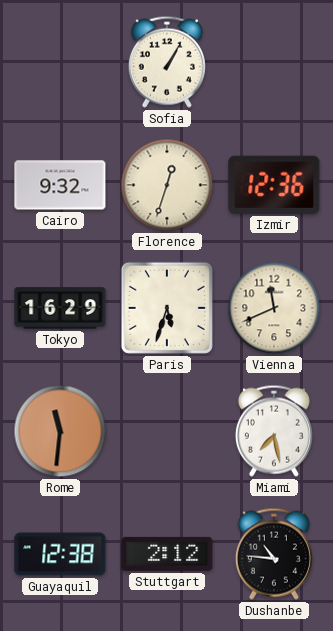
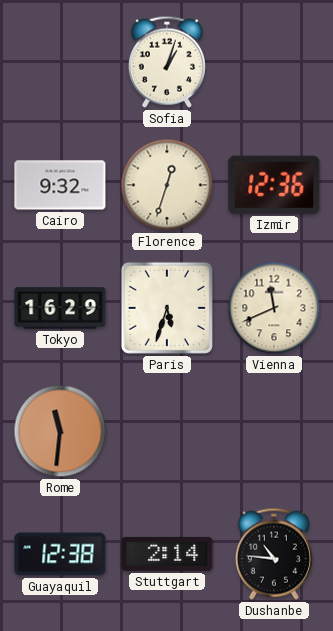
Sofia: 1:05 -> 1:03
Miami: 7:28 -> none
Stuttgart: 2:12 -> 2:14
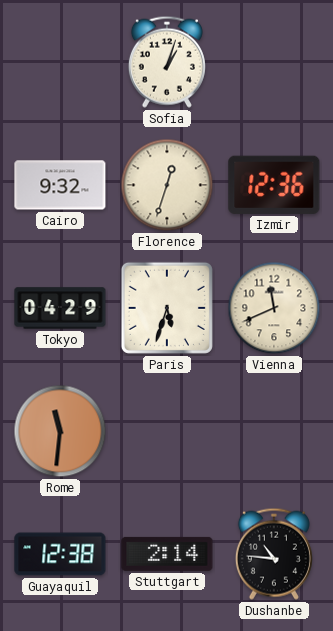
Tokyo: 16:29 -> 04:29
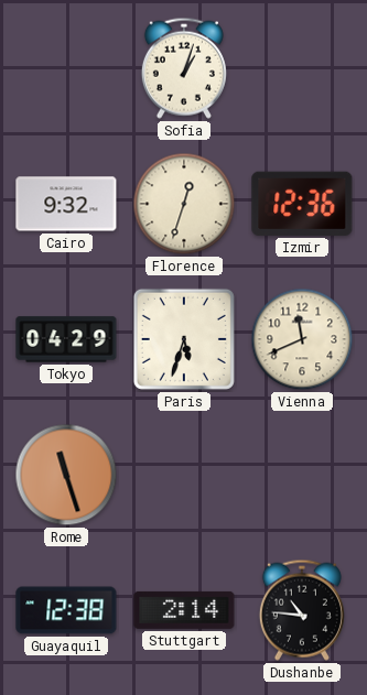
Rome: 11:31 -> 11:27
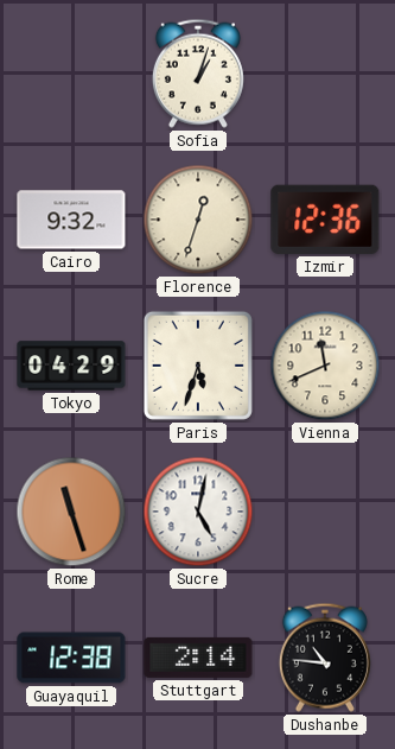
Sucre: none -> 5:02
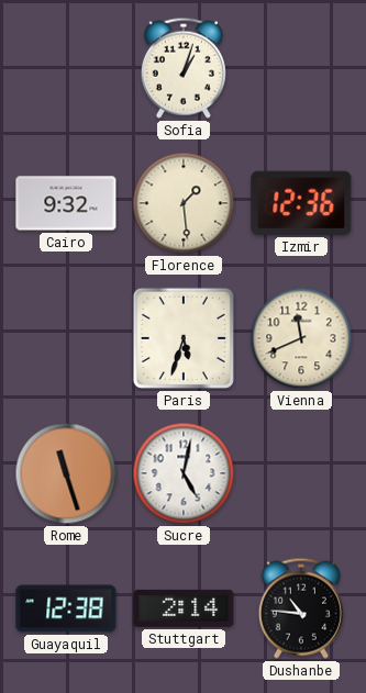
Florence: 12:33 -> 1:29
Tokyo: 04:29 -> none
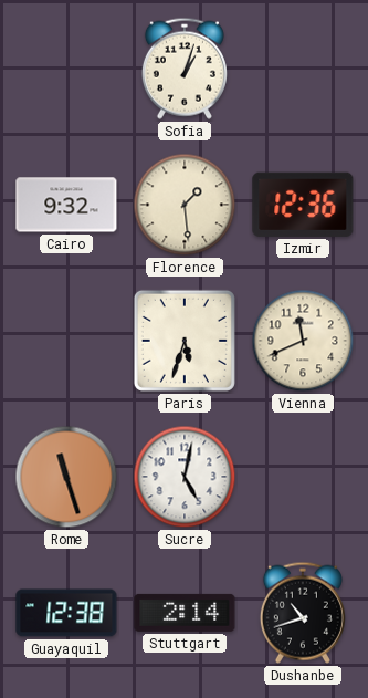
Dushanbe: 10:46 -> 10:42
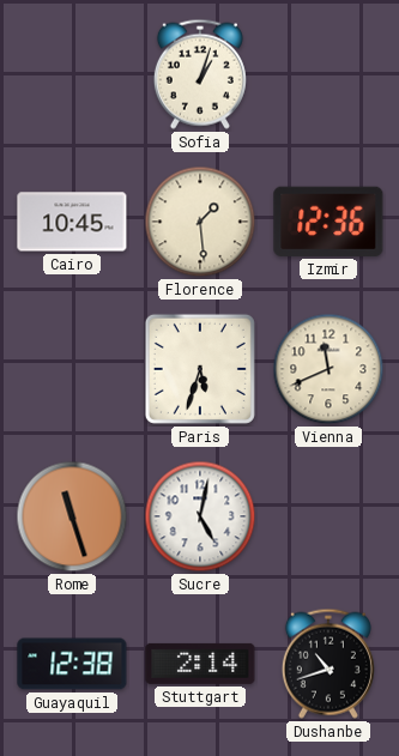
Cairo: 9:32 -> 10:45
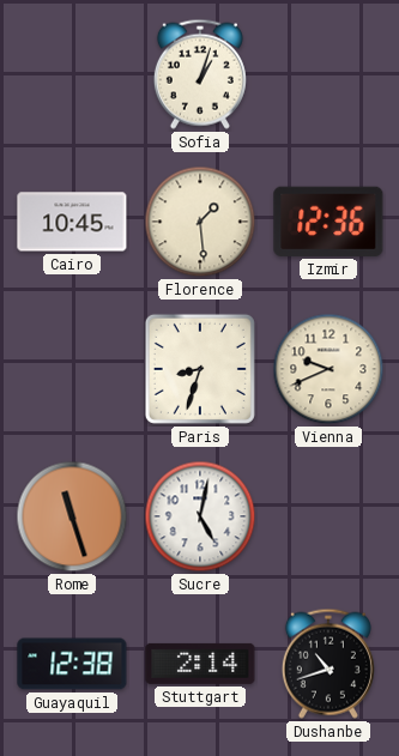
Paris: 5:33 -> 8:33
Vienna: 11:41 -> 9:41
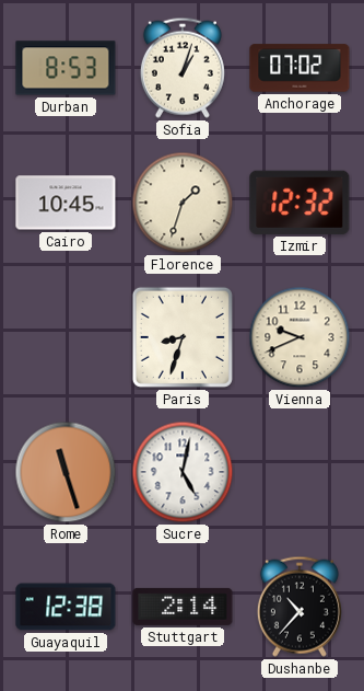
Durban: none -> 8:53
Anchorage: none -> 07:02
Florence: 1:29 -> 1:33
Izmir: 12:36 -> 12:32
Dushanbe: 10:42 -> 10:37
